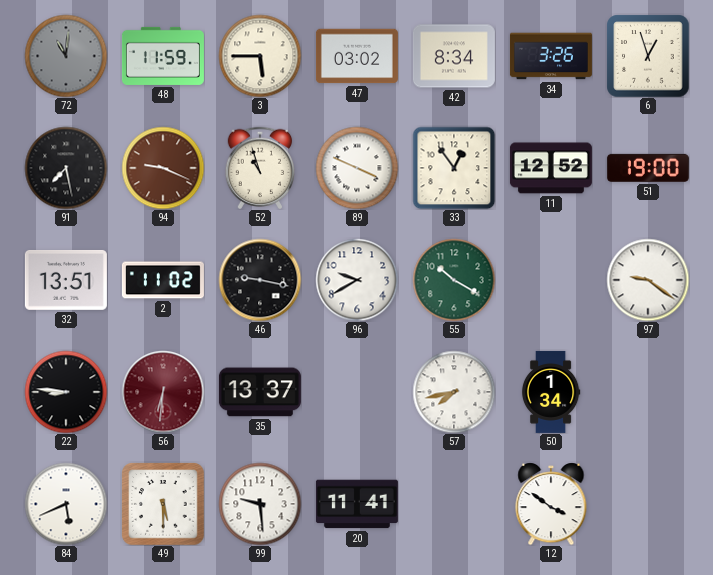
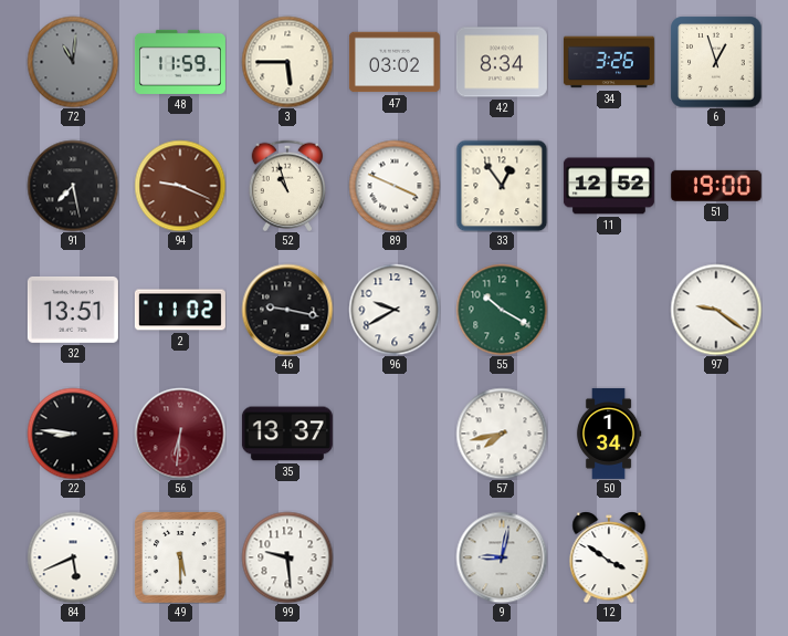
20: 11:41 -> none
9: none -> 9:02
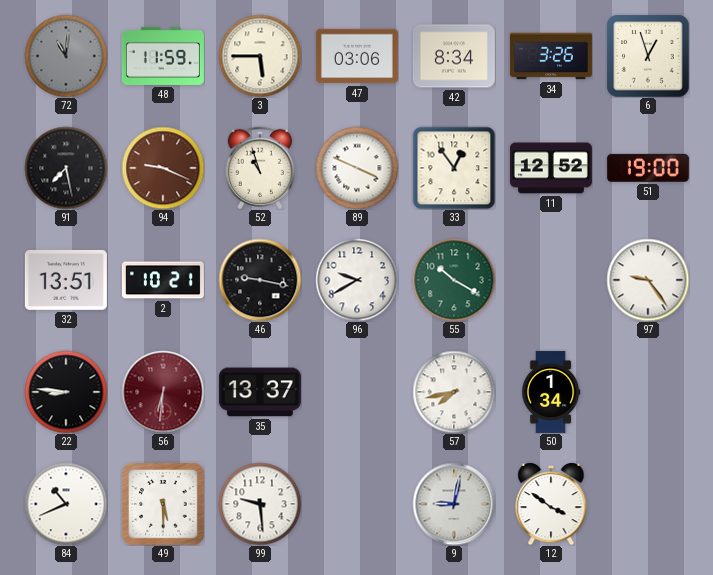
47: 03:02 -> 03:06
2: 11:02 -> 10:21
97: 9:21 -> 9:24
84: 5:41 -> 10:41
